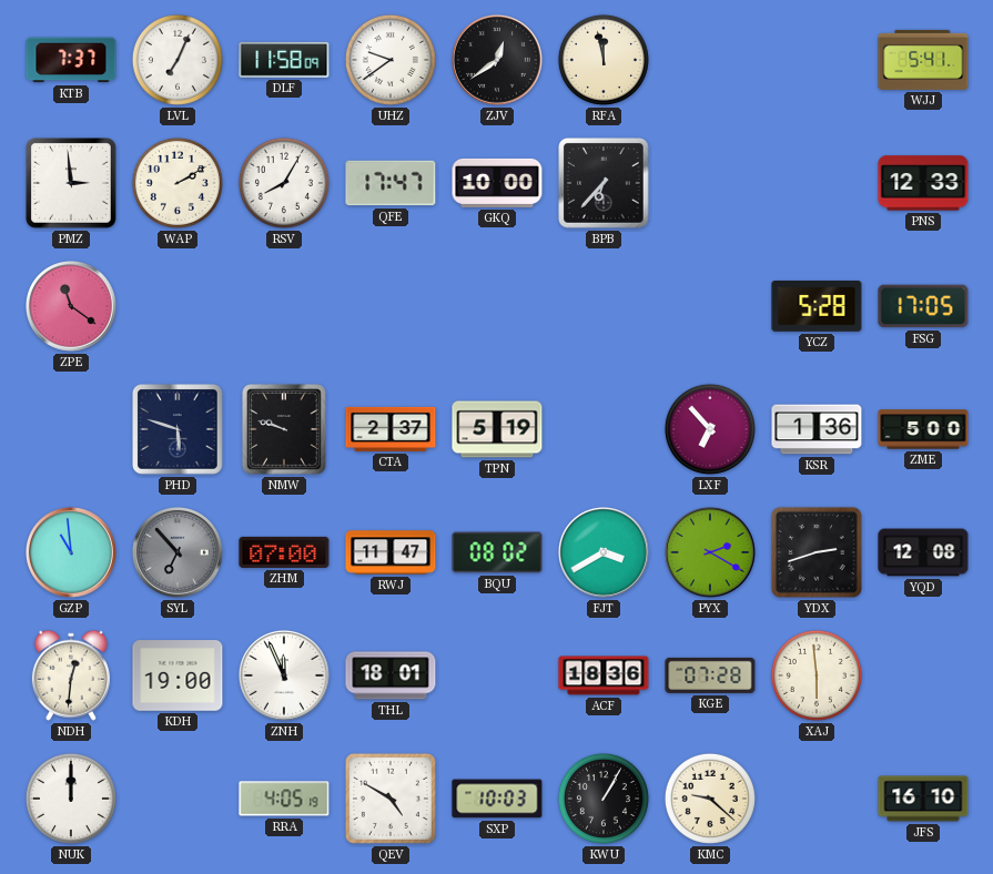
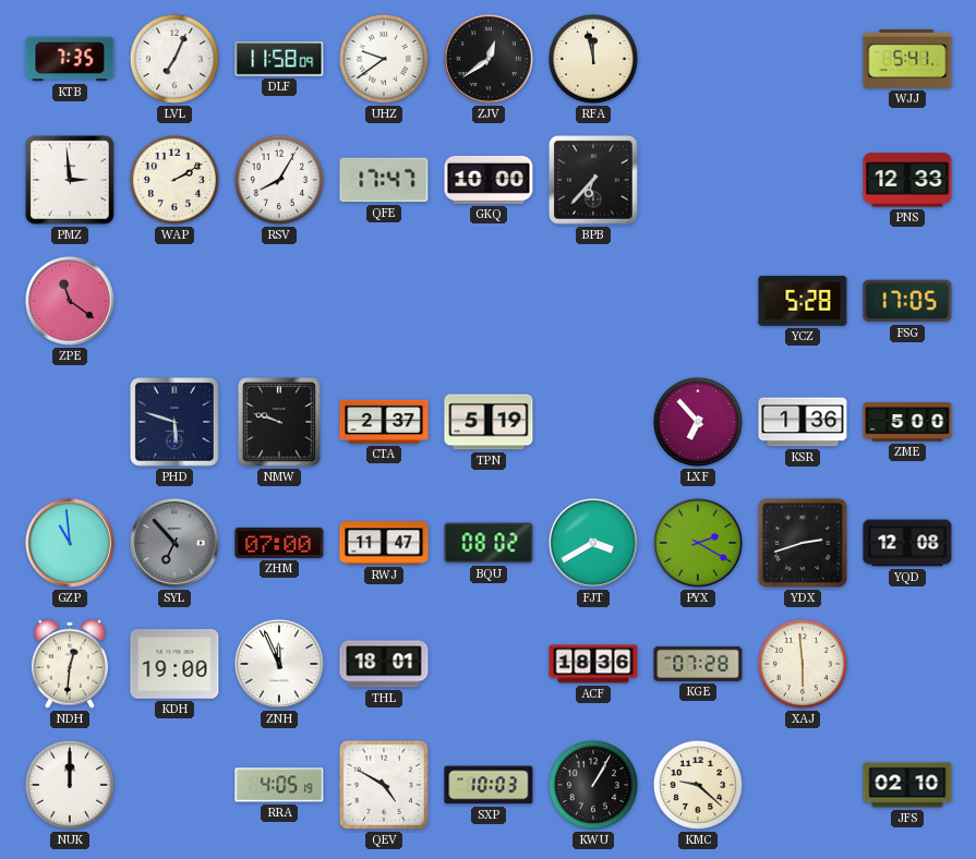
KTB: 7:37 -> 7:35
JFS: 16:10 -> 02:10
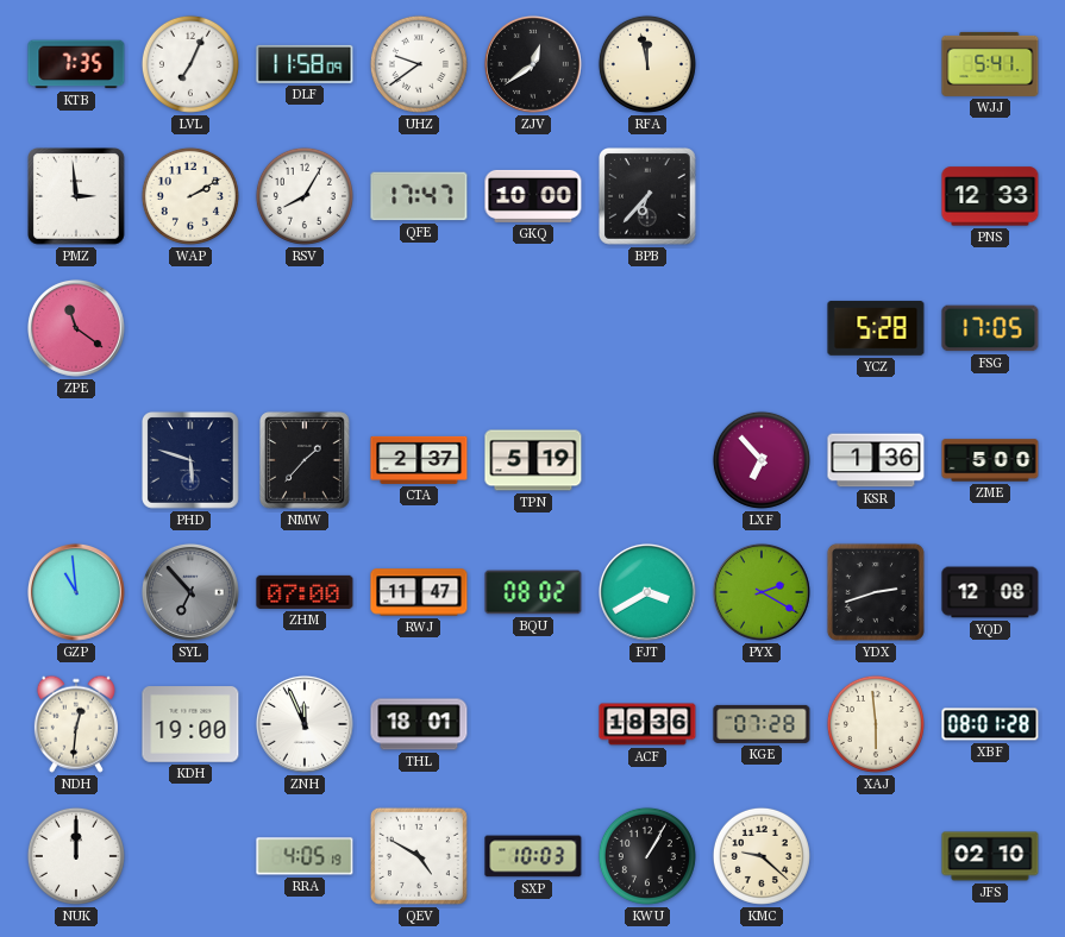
NMW: 9:48 -> 1:37
XBF: none -> 08:01
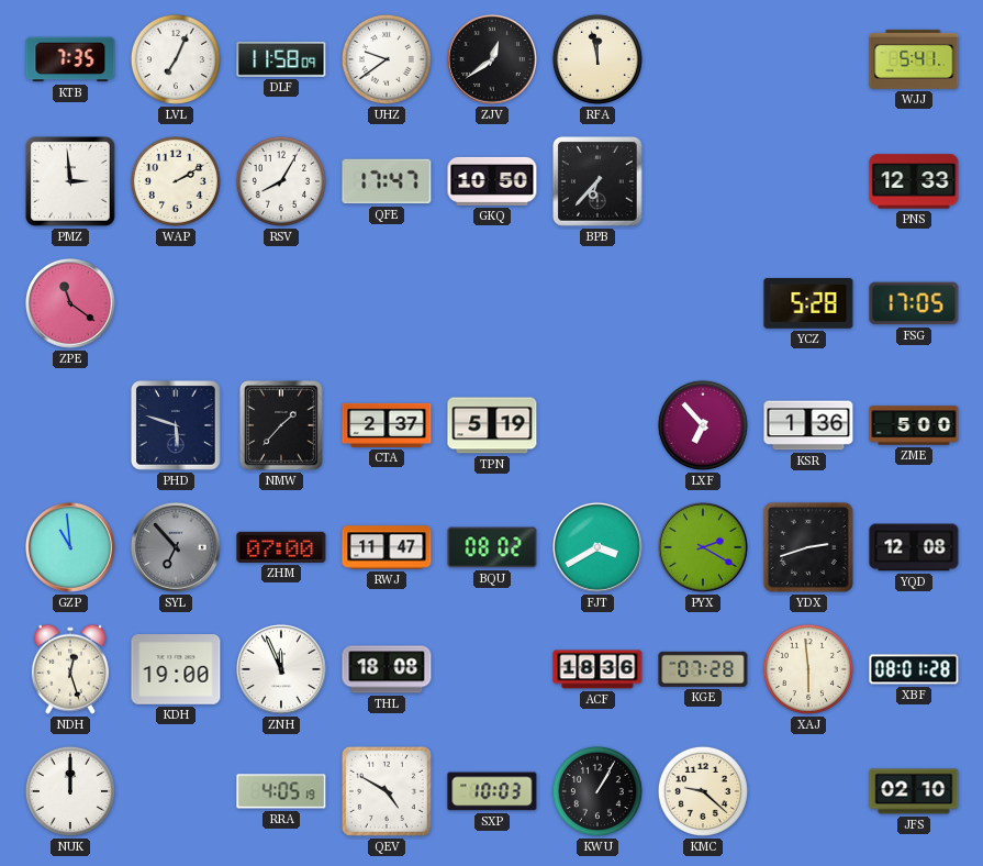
GKQ: 10:00 -> 10:50
NDH: 12:31 -> 12:27
THL: 18:01 -> 18:08
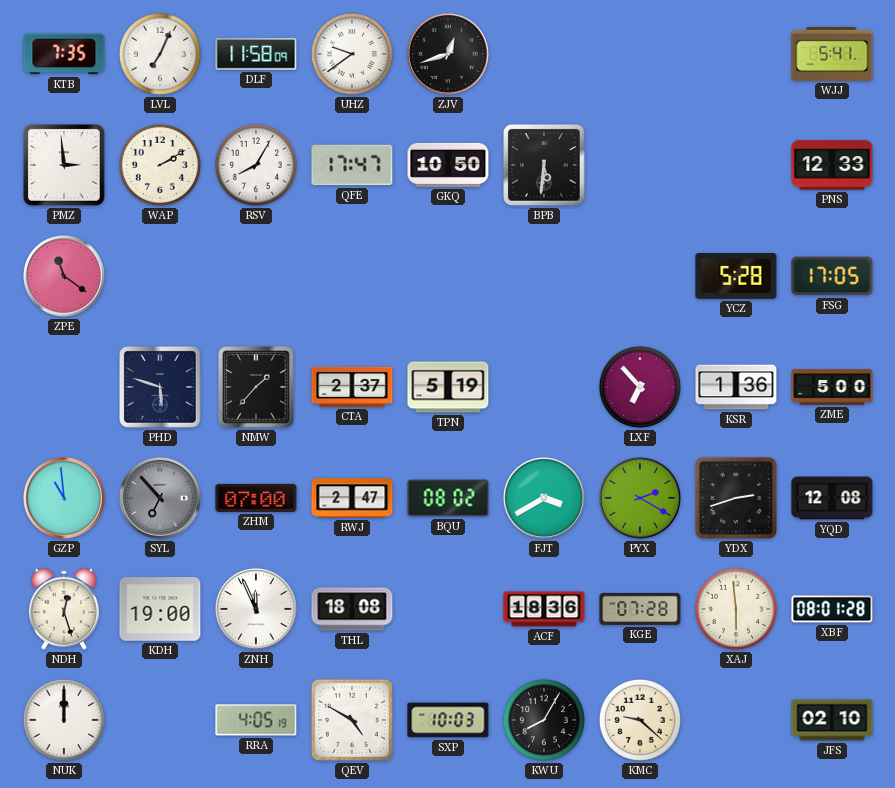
ZJV: 12:39 -> 12:42
RFA: 11:58 -> none
BPB: 6:37 -> 5:31
RWJ: 11:47 -> 2:47
KWU: 1:05 -> 8:05
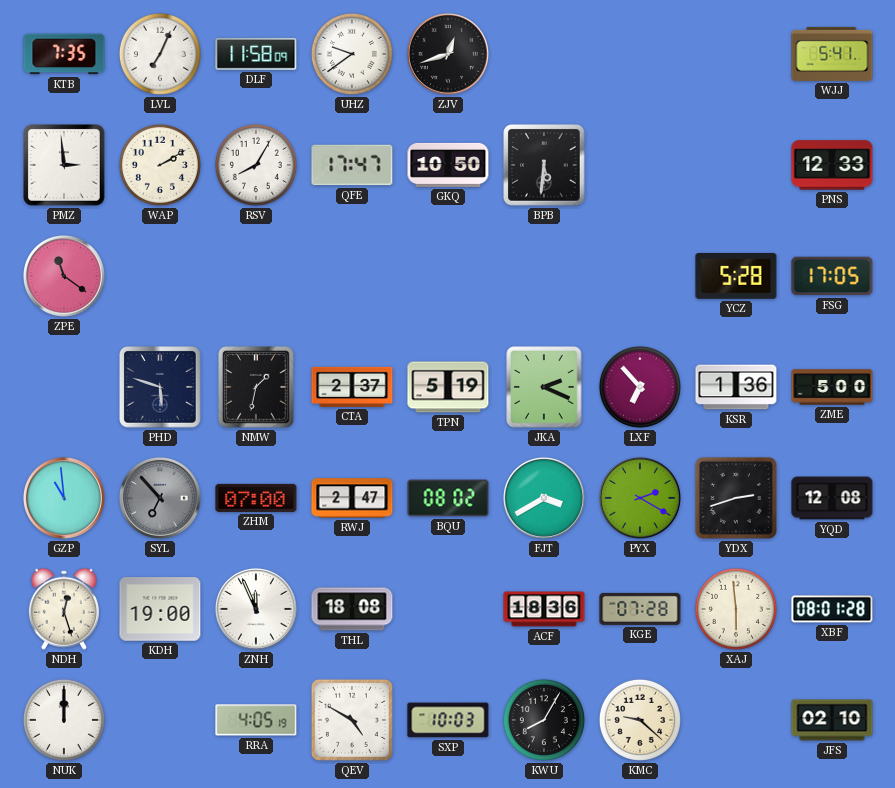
NMW: 1:37 -> 1:32
JKA: none -> 2:19
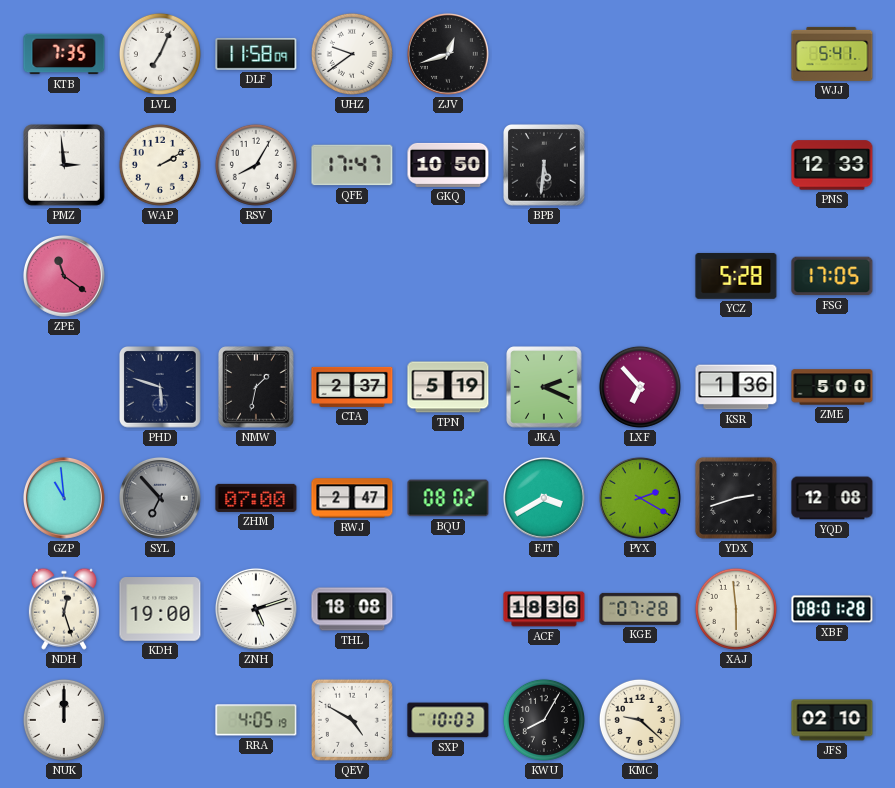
ZNH: 11:56 -> 5:12
